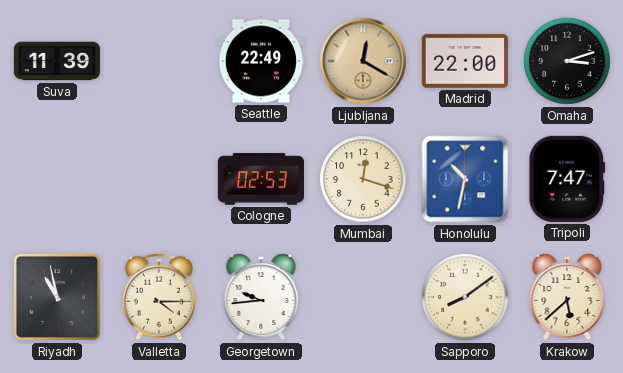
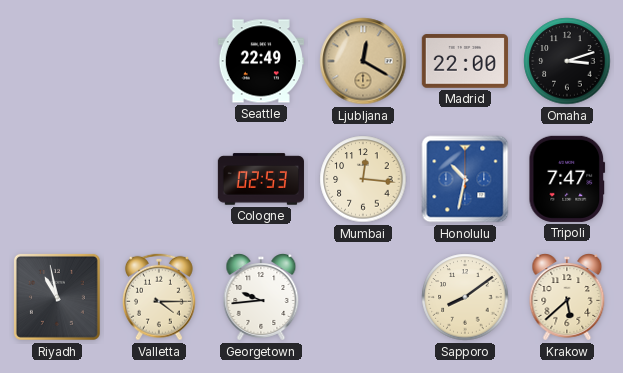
Suva: 11:39 -> none
Mumbai: 12:18 -> 12:16
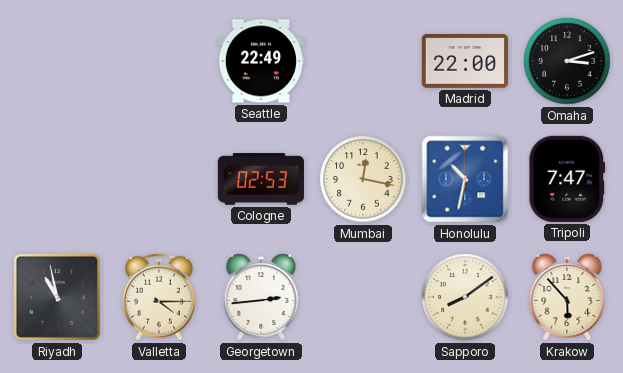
Ljubljana: 12:20 -> none
Mumbai: 12:16 -> 12:17
Georgetown: 9:44 -> 2:44
Krakow: 5:38 -> 5:53
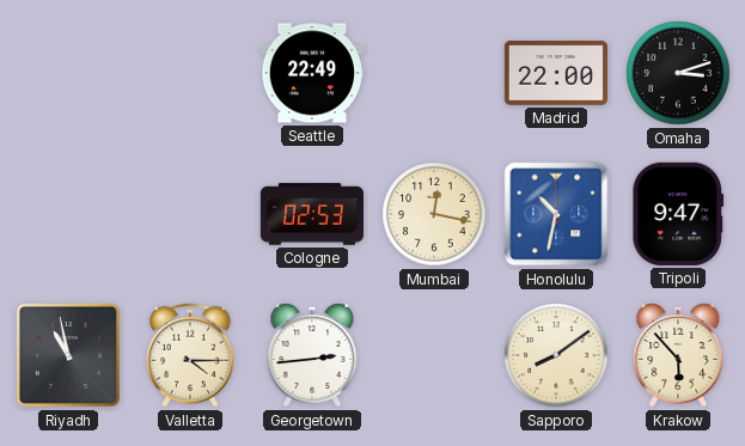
Tripoli: 7:47 -> 9:47
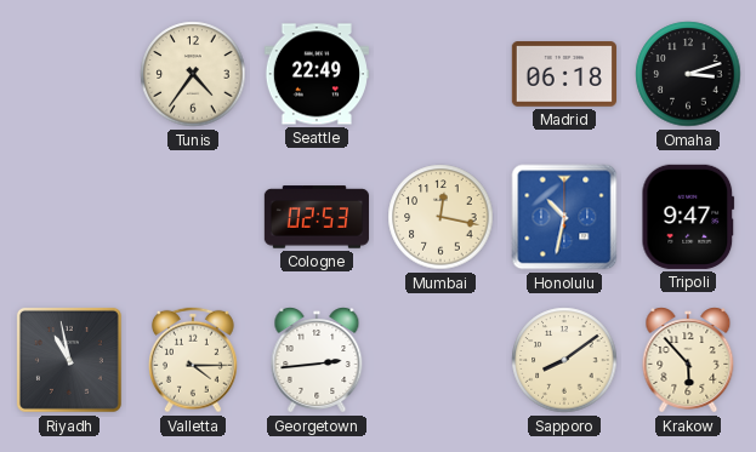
Tunis: none -> 4:36
Madrid: 22:00 -> 06:18
